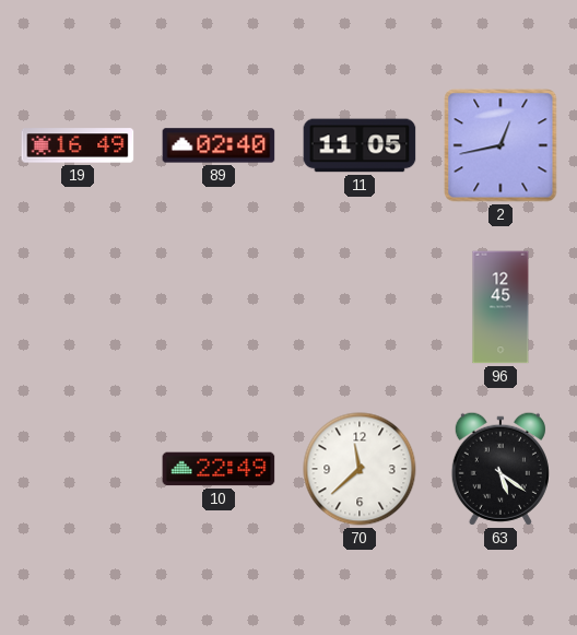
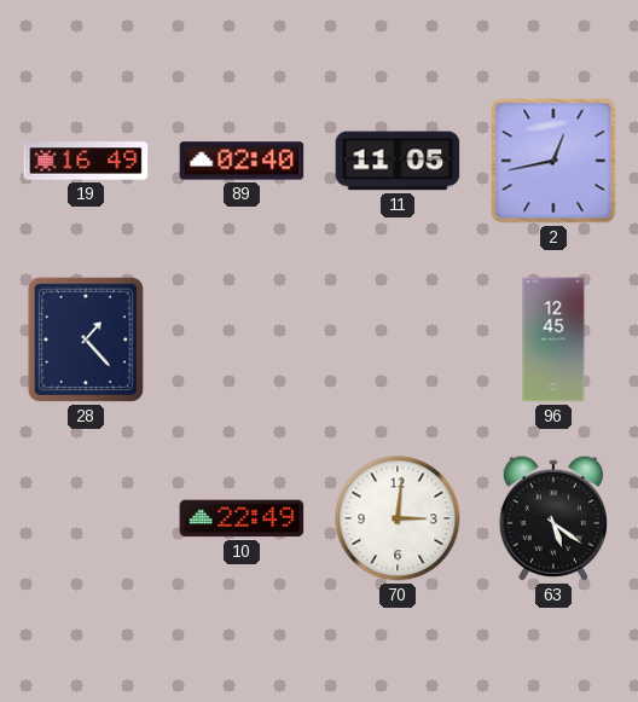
28: none -> 1:23
70: 11:38 -> 3:01
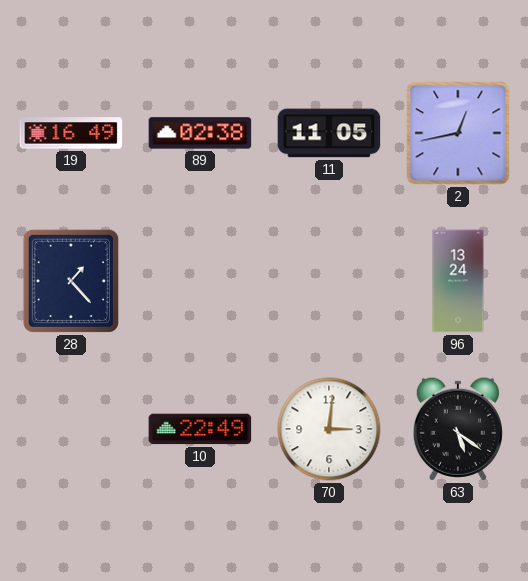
89: 02:40 -> 02:38
96: 12:45 -> 13:24
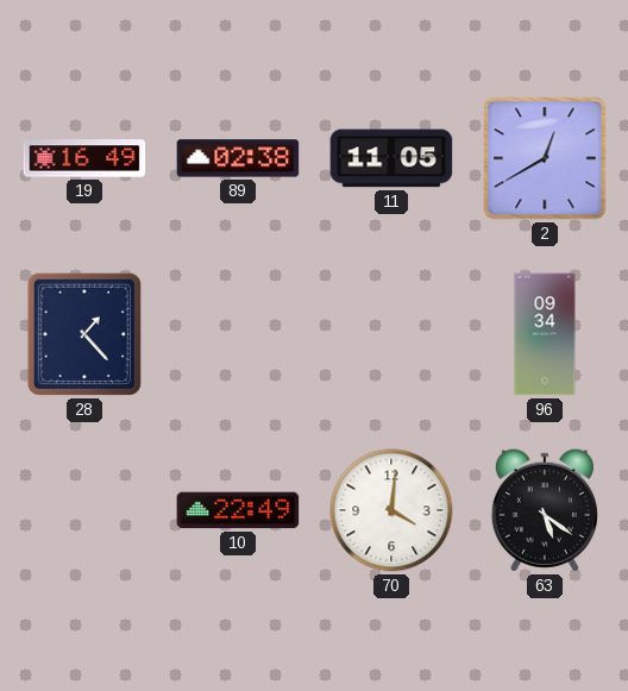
2: 12:43 -> 12:40
96: 13:24 -> 09:34
70: 3:01 -> 4:01
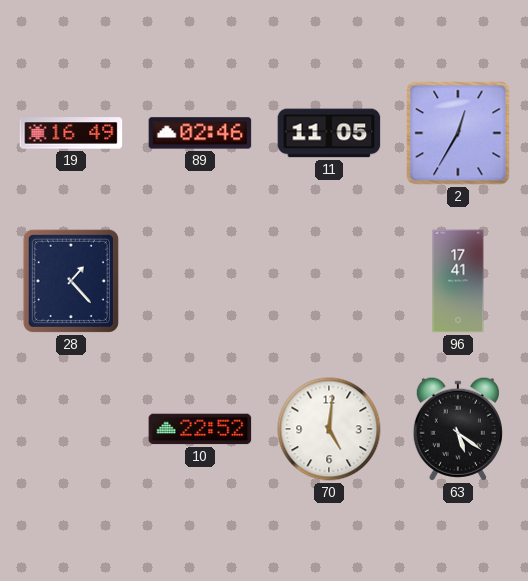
89: 02:38 -> 02:46
2: 12:40 -> 12:35
96: 09:34 -> 17:41
10: 22:49 -> 22:52
70: 4:01 -> 5:01
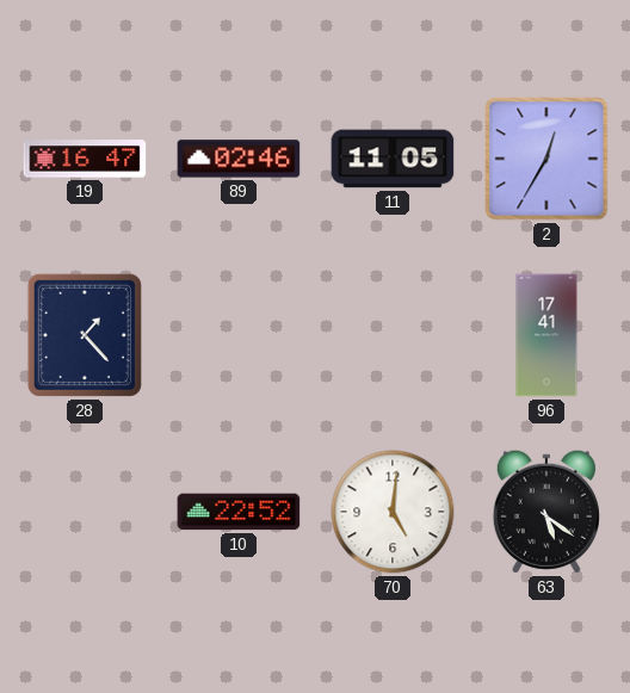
19: 16:49 -> 16:47
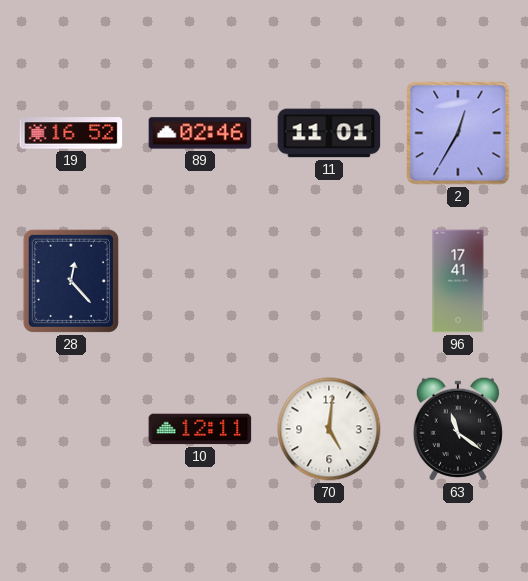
19: 16:47 -> 16:52
11: 11:05 -> 11:01
28: 1:23 -> 12:23
10: 22:52 -> 12:11
63: 5:21 -> 11:21
